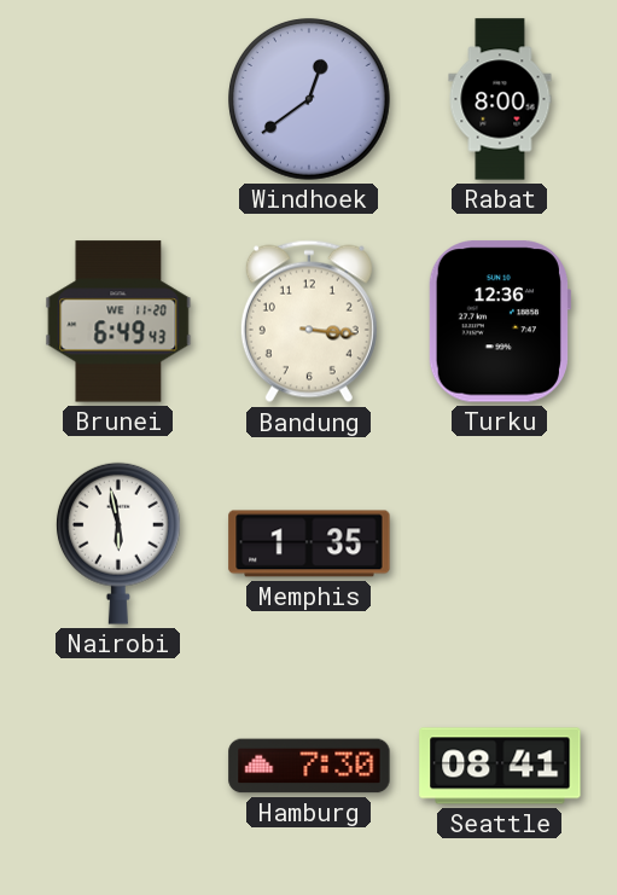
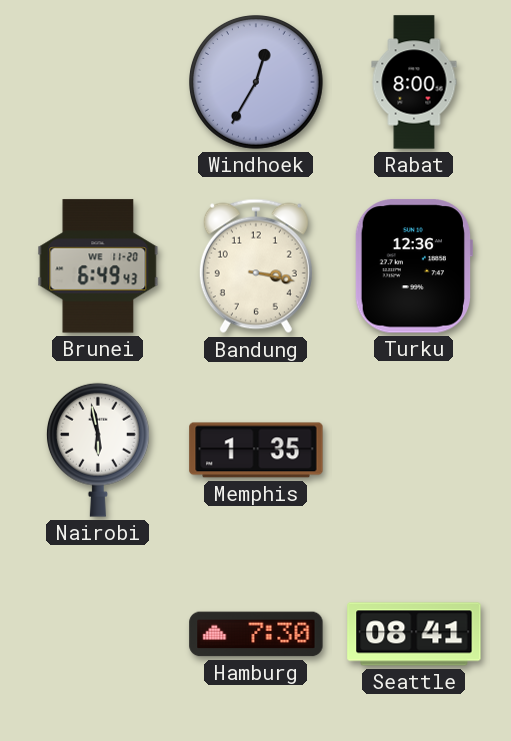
Windhoek: 12:39 -> 12:35
Bandung: 3:16 -> 3:17
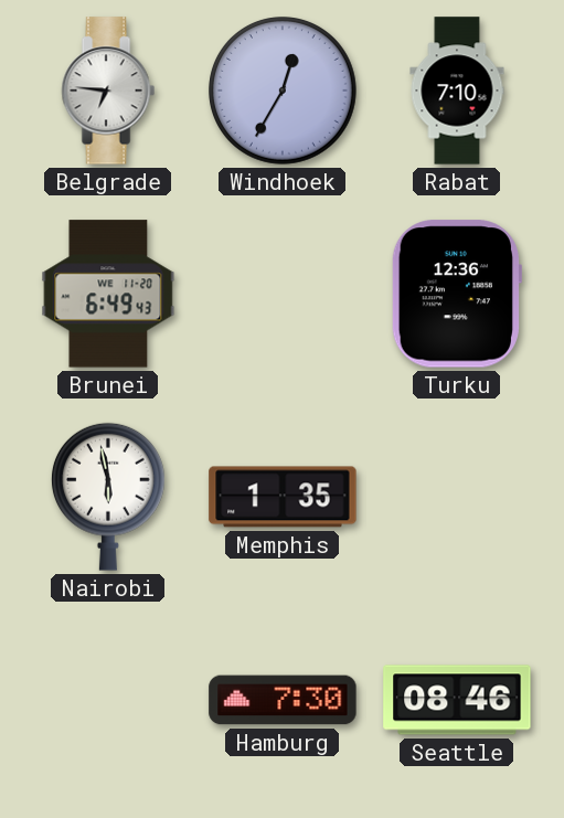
Belgrade: none -> 6:46
Rabat: 8:00 -> 7:10
Bandung: 3:17 -> none
Seattle: 08:41 -> 08:46
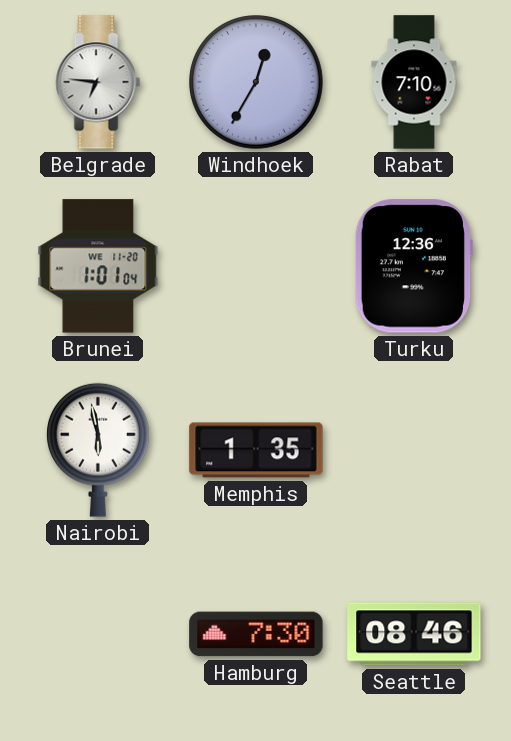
Brunei: 6:49 -> 1:01
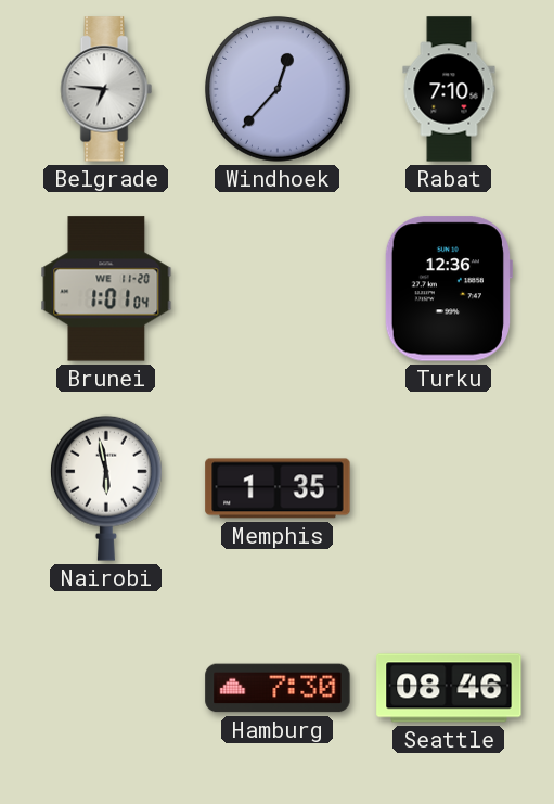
Windhoek: 12:35 -> 12:37
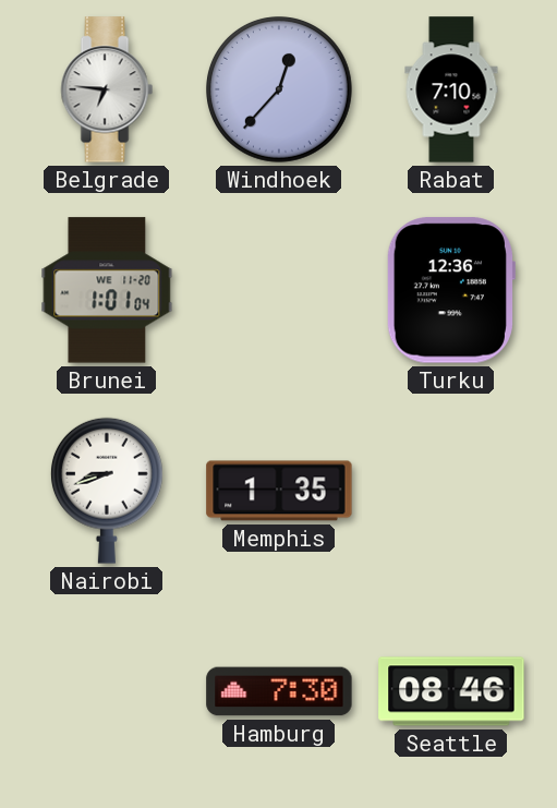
Nairobi: 5:58 -> 8:42
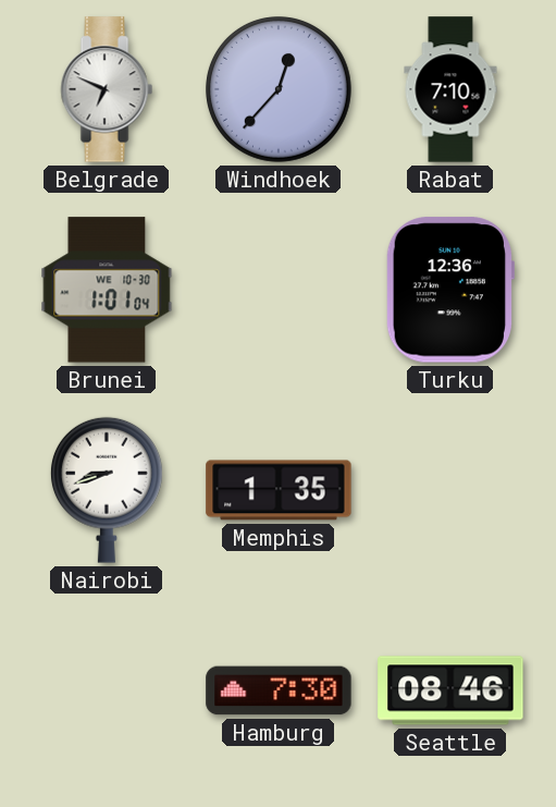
Belgrade: 6:46 -> 6:49
Brunei date: WE 11-20 -> WE 10-30
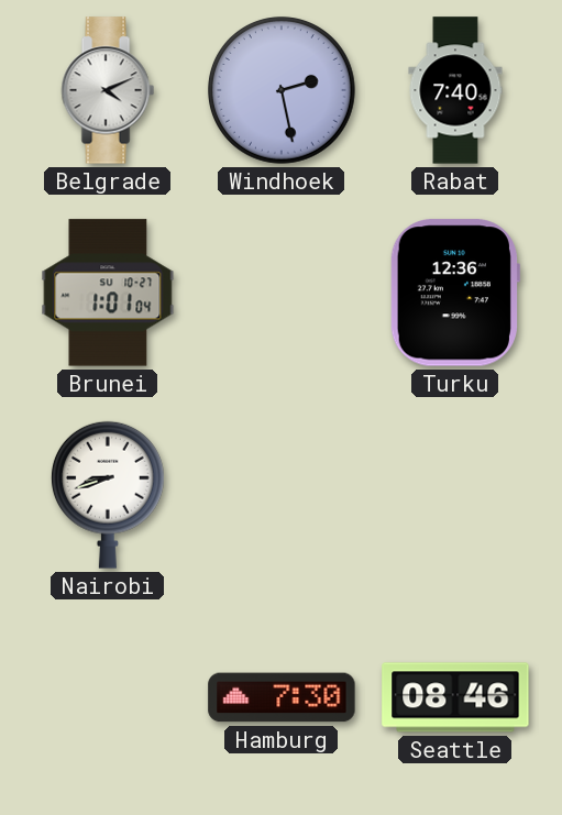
Belgrade: 6:49 -> 4:11
Windhoek: 12:37 -> 2:28
Rabat: 7:10 -> 7:40
Brunei date: WE 10-30 -> SU 10-27
Memphis: 1:35 -> none
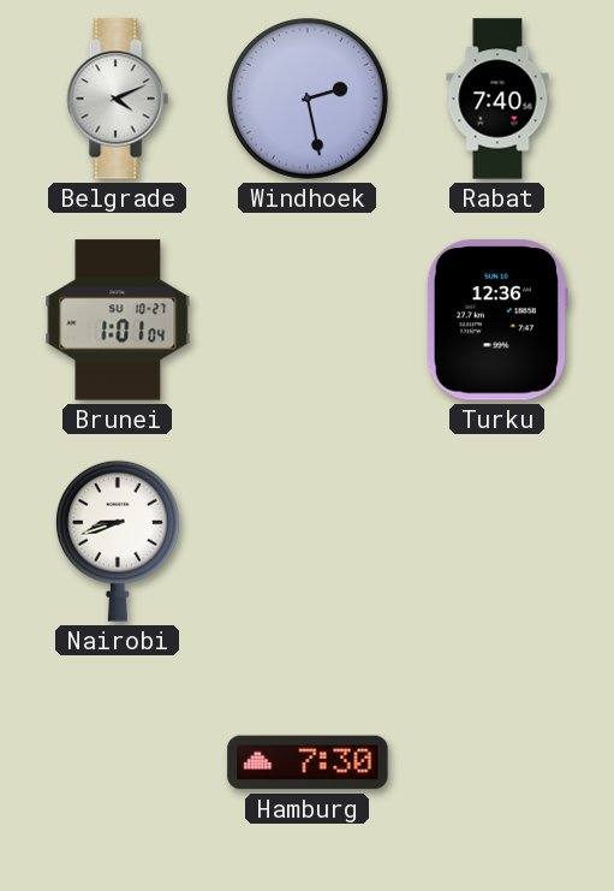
Seattle: 08:46 -> none
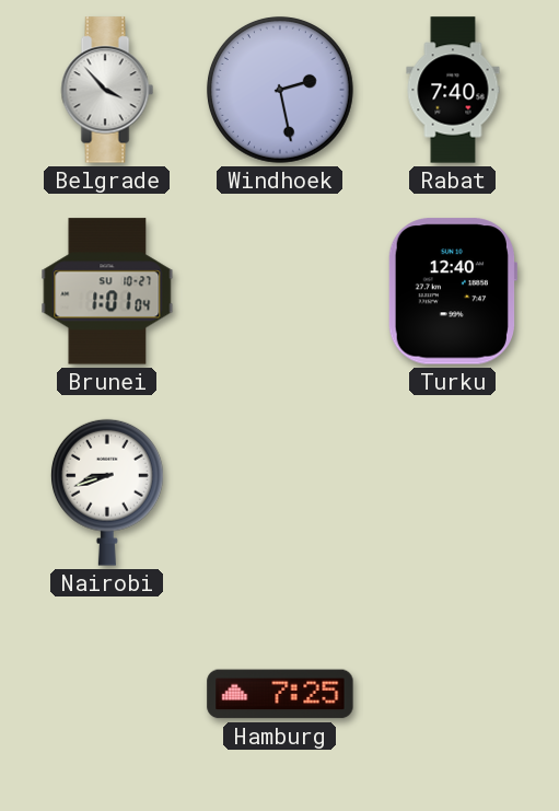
Belgrade: 4:11 -> 3:53
Turku: 12:36 -> 12:40
Hamburg: 7:30 -> 7:25
